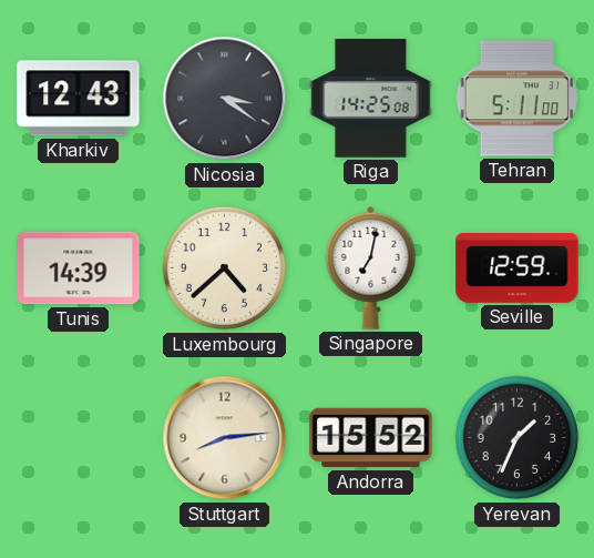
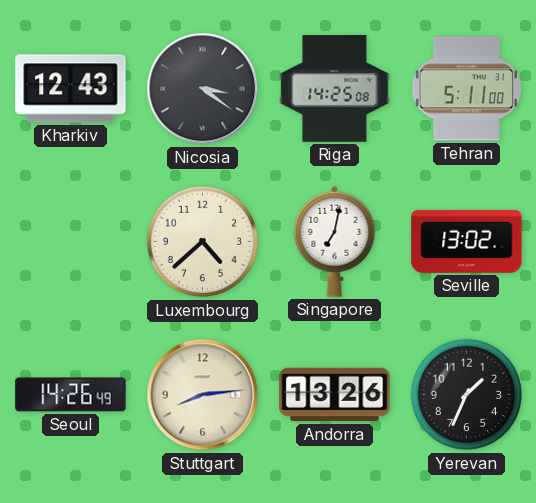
Tunis: 14:39 -> none
Seville: 12:59 -> 13:02
Seoul: none -> 14:26
Andorra: 15:52 -> 13:26
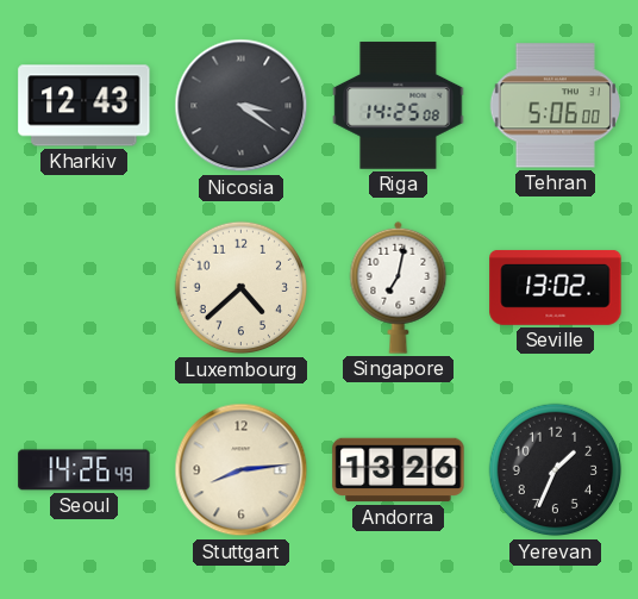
Tehran: 5:11 -> 5:06
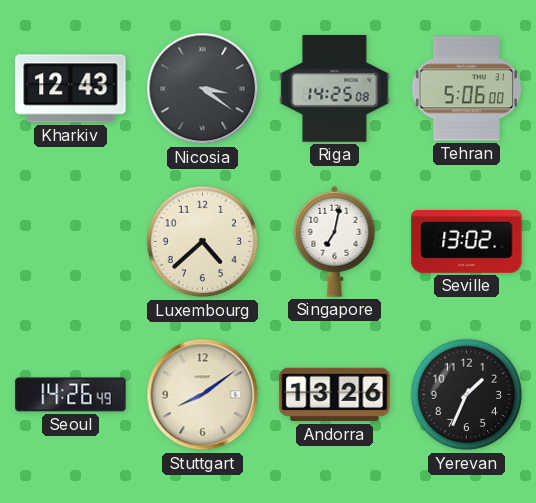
Stuttgart: 8:14 -> 8:09
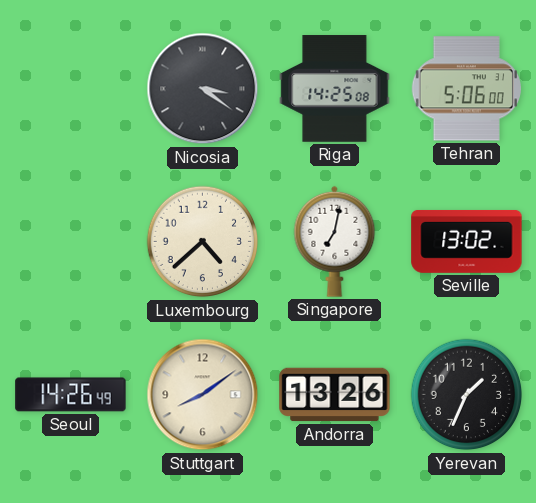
Kharkiv: 12:43 -> none
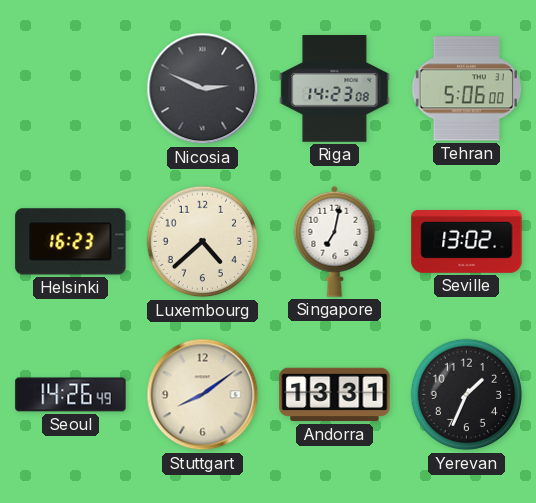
Nicosia: 3:21 -> 2:49
Riga: 14:25 -> 14:23
Helsinki: none -> 16:23
Andorra: 13:26 -> 13:31
